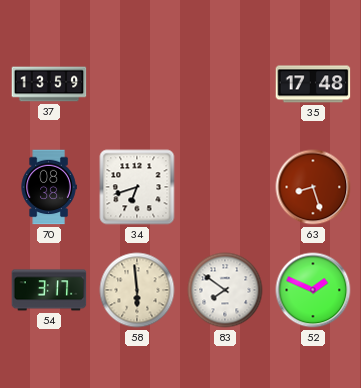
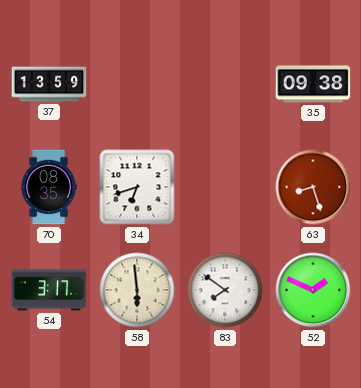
35: 17:48 -> 09:38
70: 08:38 -> 08:35
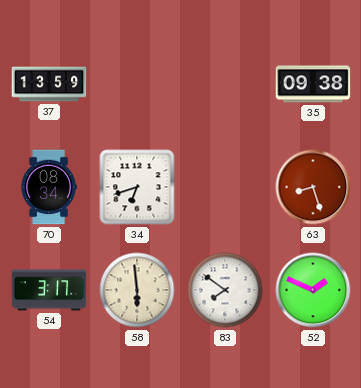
70: 08:35 -> 08:34
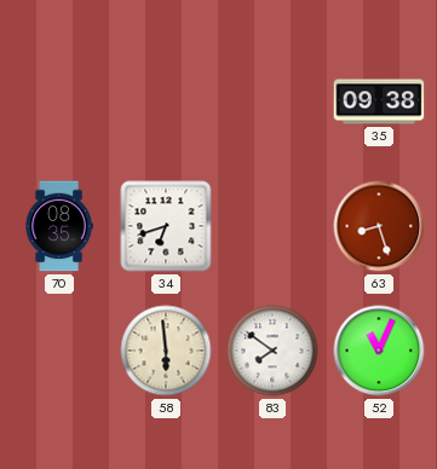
37: 13:59 -> none
70: 08:34 -> 08:35
54: 3:17 -> none
52: 1:49 -> 11:04
